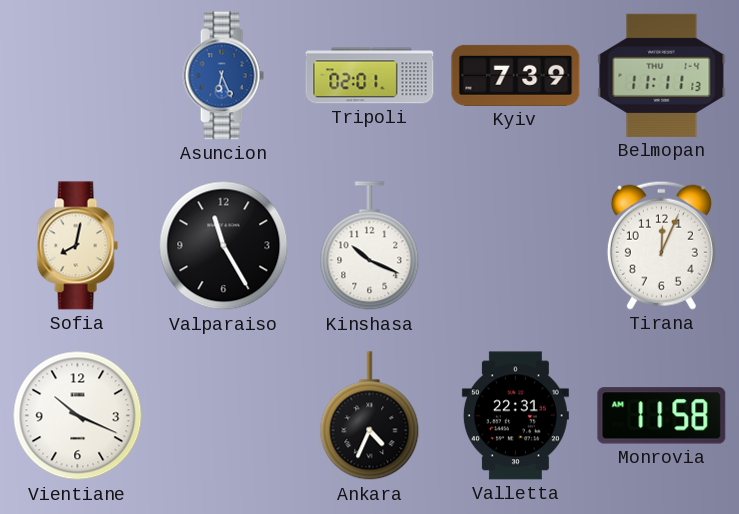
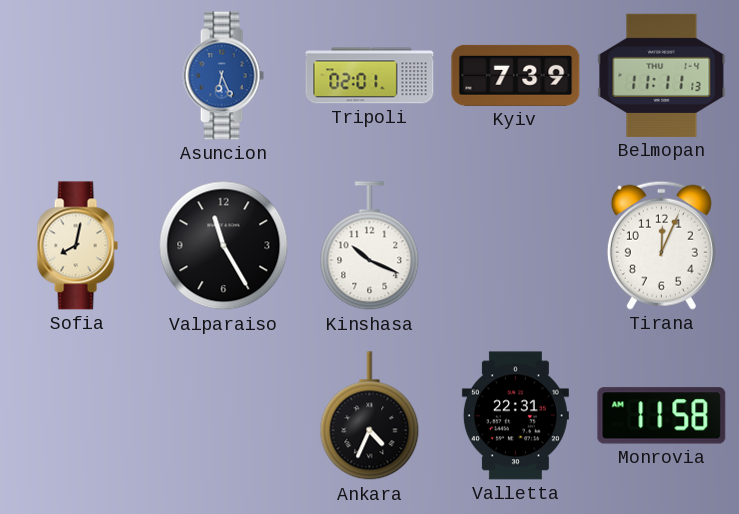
Vientiane: 10:19 -> none
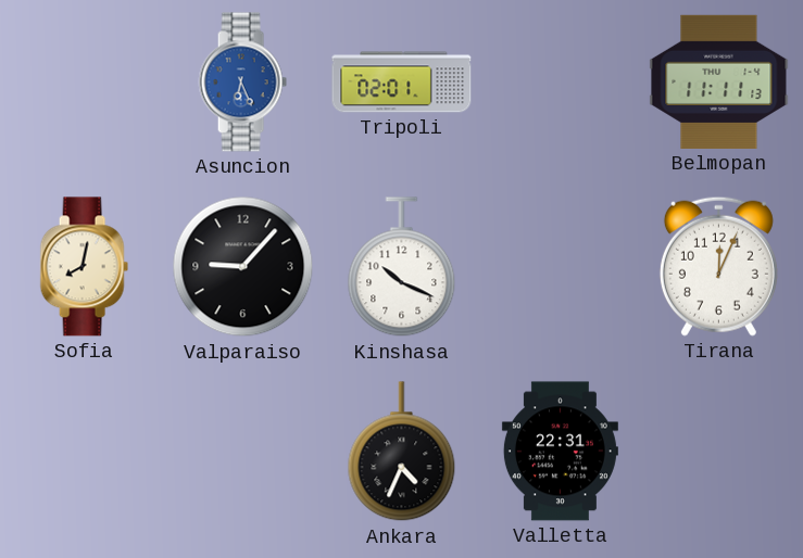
Kyiv: 7:39 -> none
Valparaiso: 11:25 -> 9:07
Monrovia: 11:58 -> none
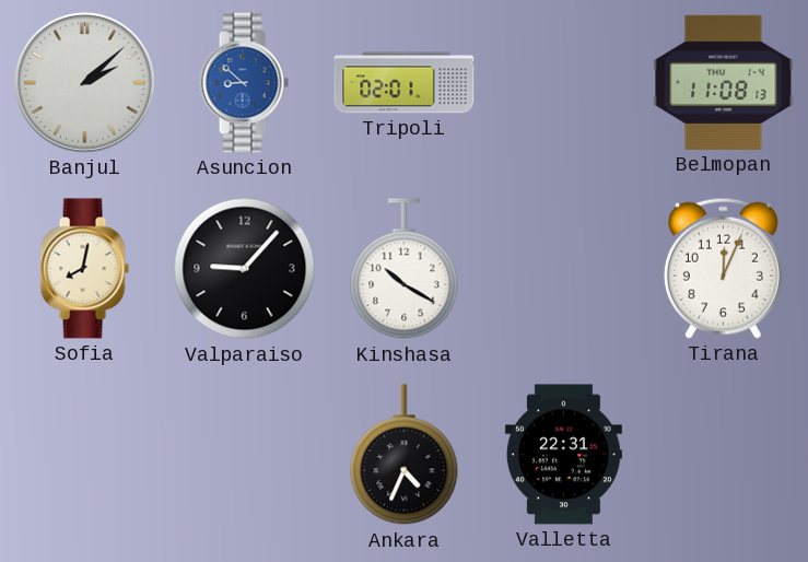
Banjul: none -> 2:08
Asuncion: 6:26 -> 8:52
Belmopan: 11:11 -> 11:08
Kinshasa: 10:19 -> 10:20
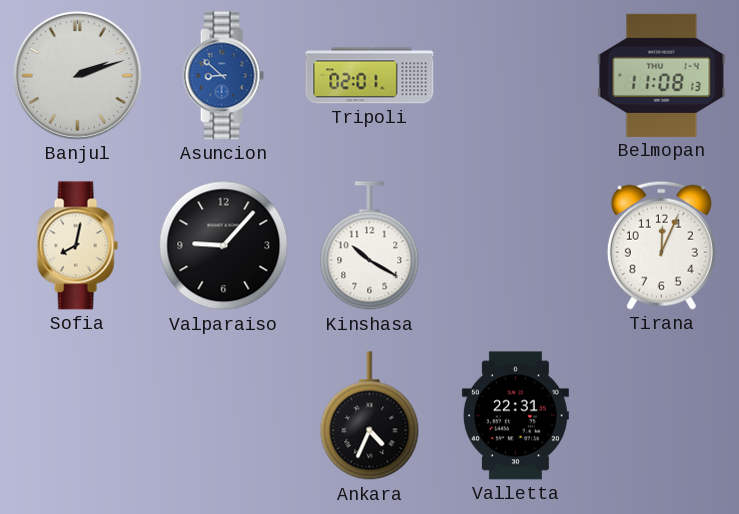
Banjul: 2:08 -> 2:12
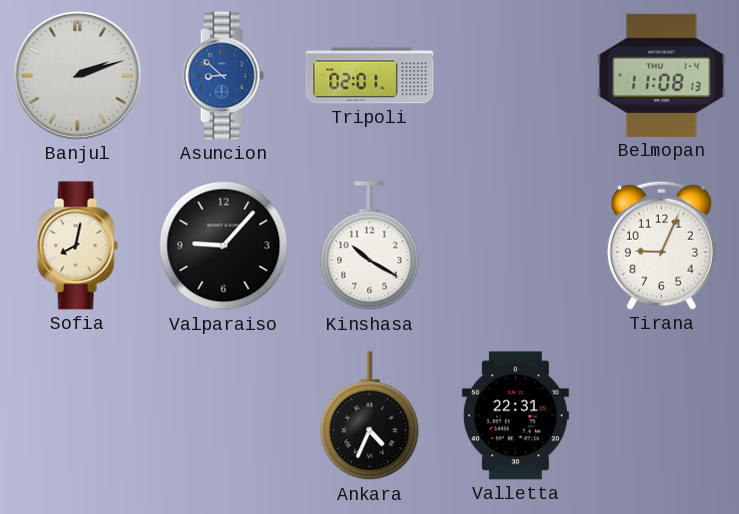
Tirana: 12:04 -> 9:04
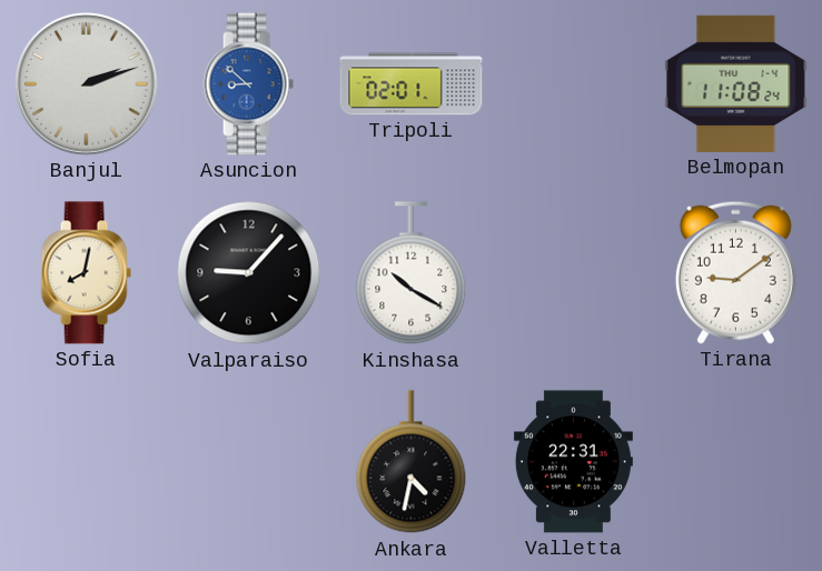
Belmopan: 11:08:13 -> 11:08:24
Tirana: 9:04 -> 9:09
Ankara: 4:34 -> 4:32
